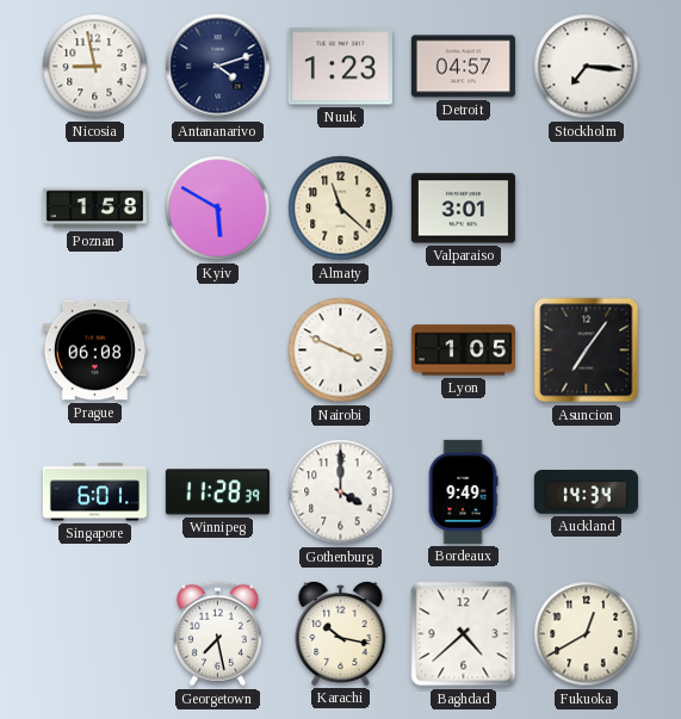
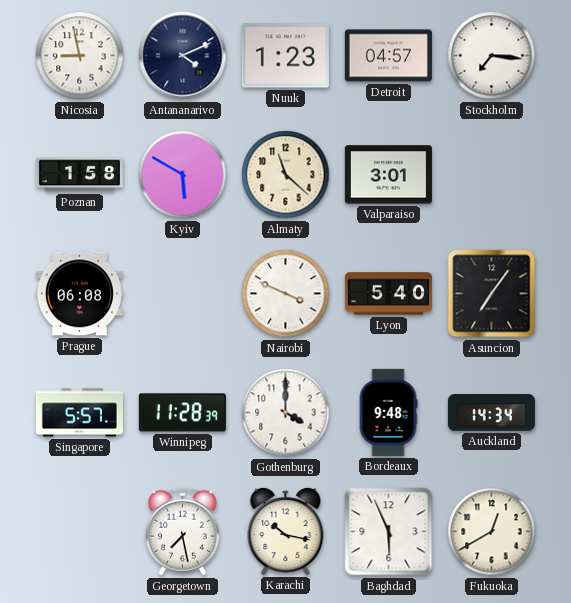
Antananarivo: 4:12 -> 4:11
Lyon: 1:05 -> 5:40
Singapore: 6:01 -> 5:57
Bordeaux: 9:49 -> 9:48
Baghdad: 4:38 -> 5:56
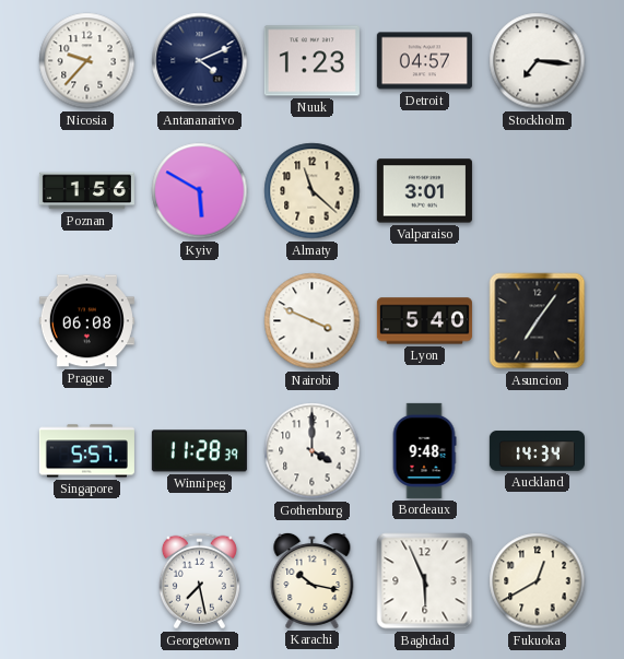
Nicosia: 8:58 -> 9:37
Poznan: 1:58 -> 1:56
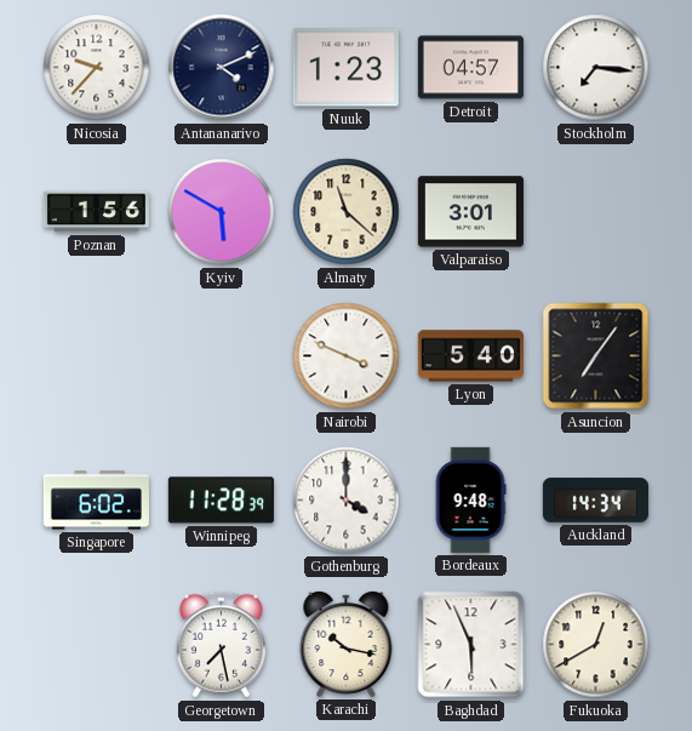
Prague: 06:08 -> none
Singapore: 5:57 -> 6:02
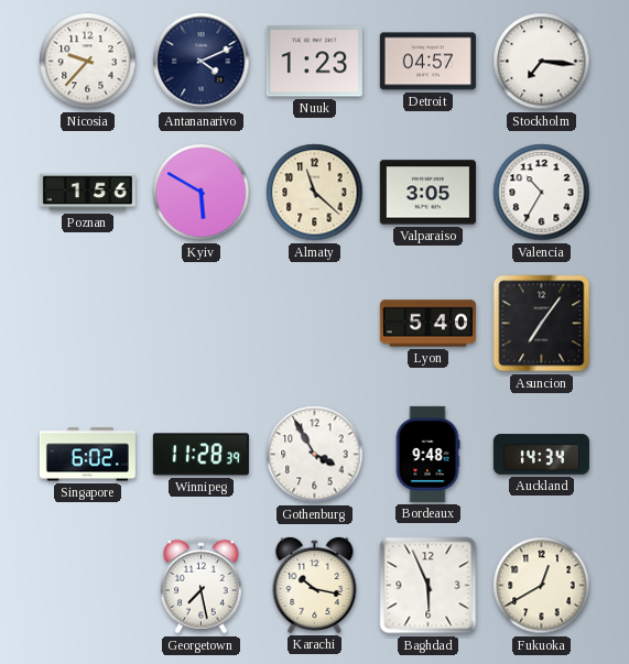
Valparaiso: 3:01 -> 3:05
Valencia: none -> 10:35
Nairobi: 3:49 -> none
Gothenburg: 4:00 -> 3:55
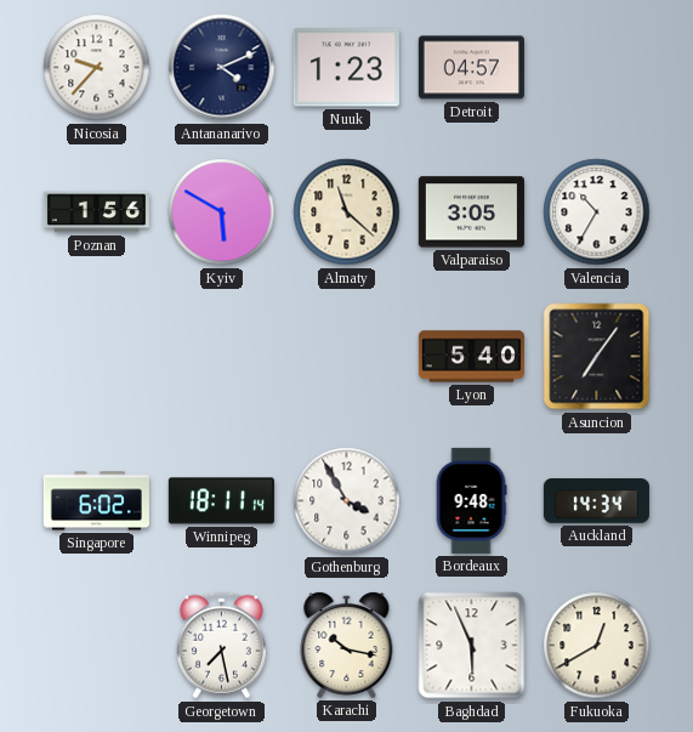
Stockholm: 7:16 -> none
Winnipeg: 11:28 -> 18:11
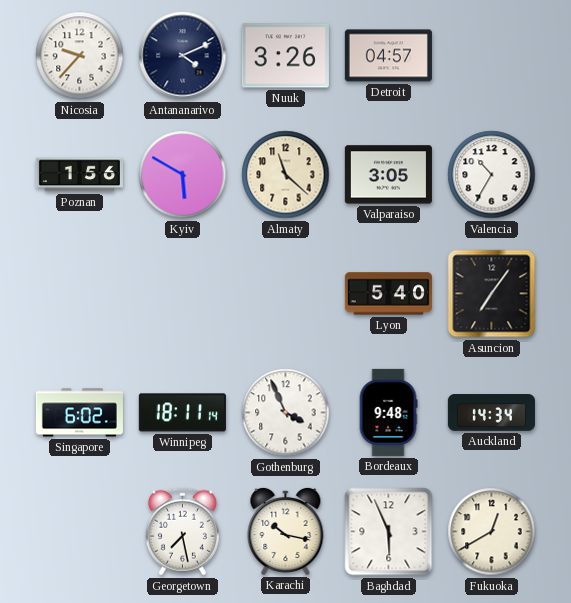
Nuuk: 1:23 -> 3:26
Gothenburg: 3:55 -> 3:56
